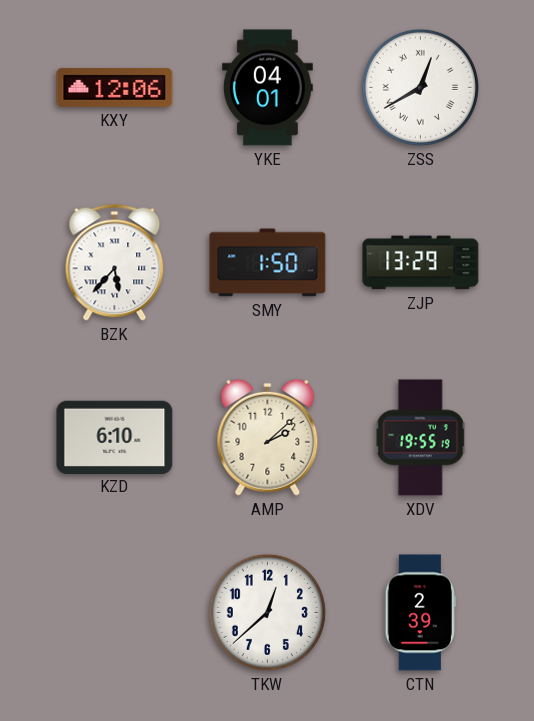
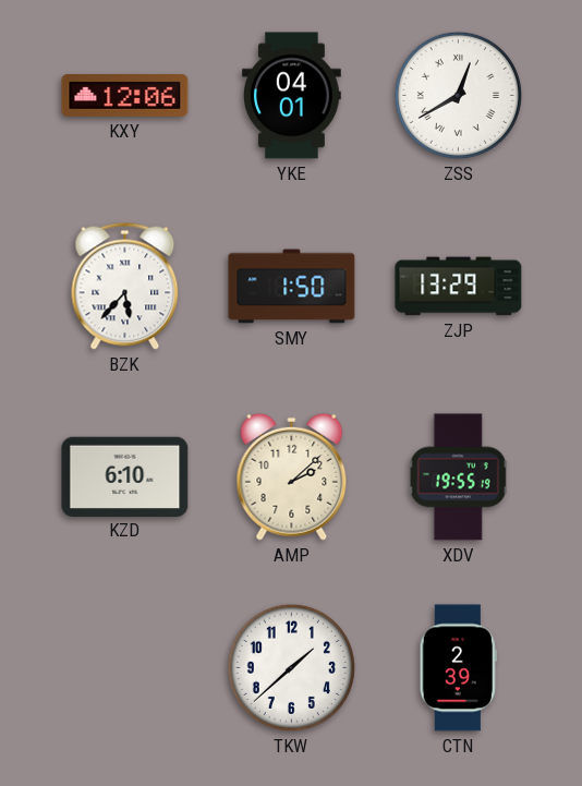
TKW: 12:38 -> 1:38
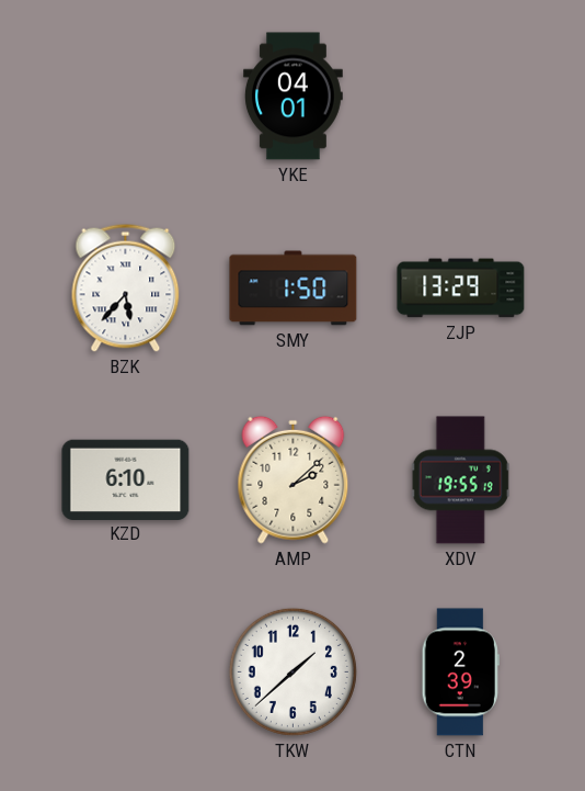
KXY: 12:06 -> none
ZSS: 12:40 -> none
